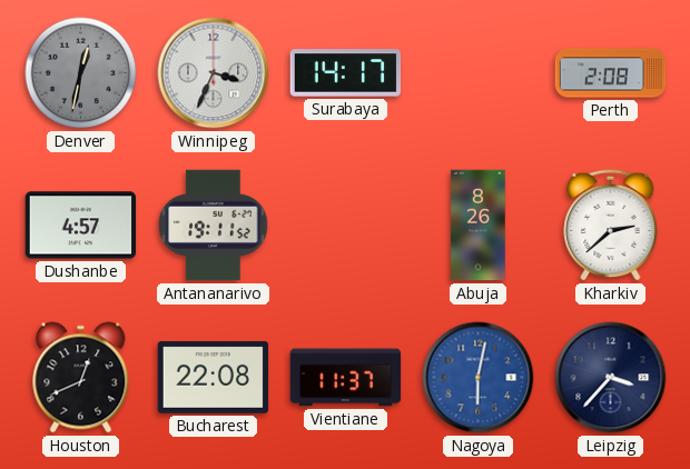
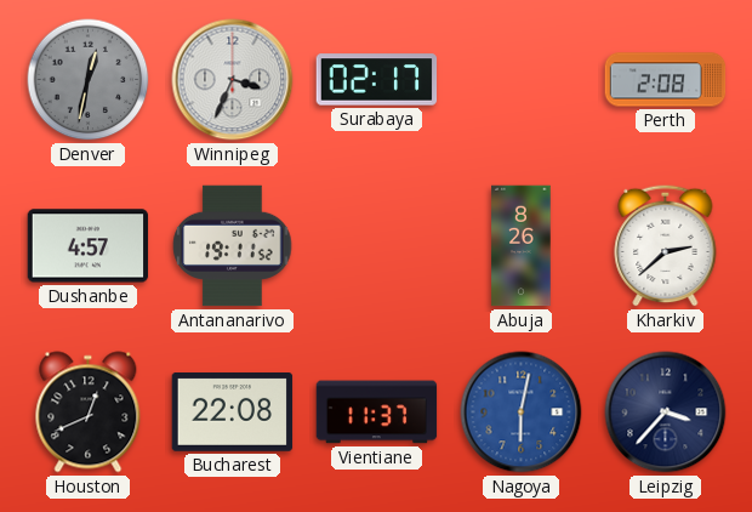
Surabaya: 14:17 -> 02:17
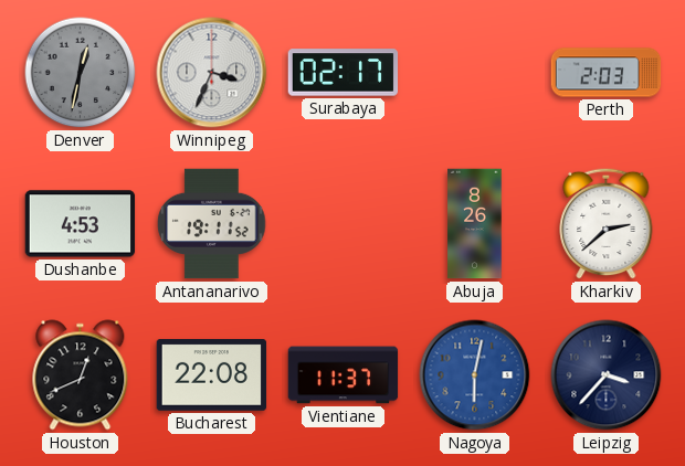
Perth: 2:08 -> 2:03
Dushanbe: 4:57 -> 4:53
